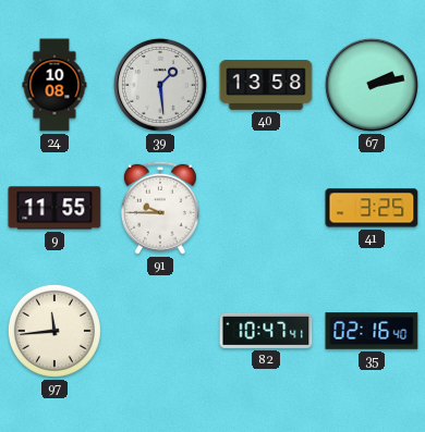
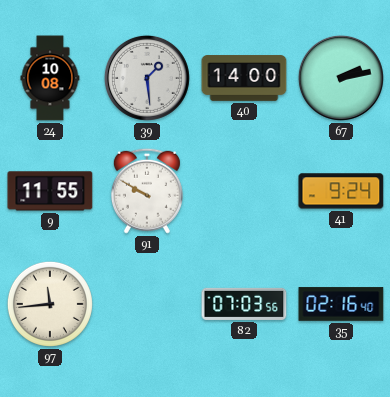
40: 13:58 -> 14:00
91: 9:45 -> 9:50
41: 3:25 -> 9:24
82: 10:47 -> 07:03
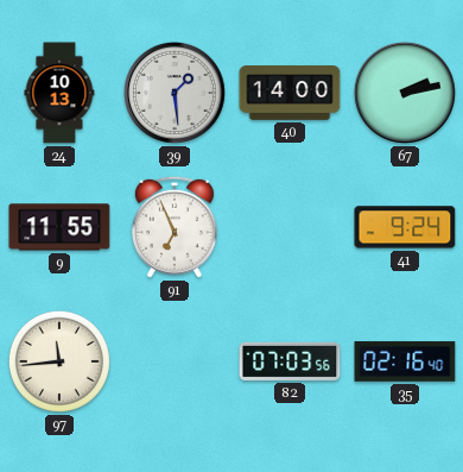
24: 10:08 -> 10:13
91: 9:50 -> 6:56
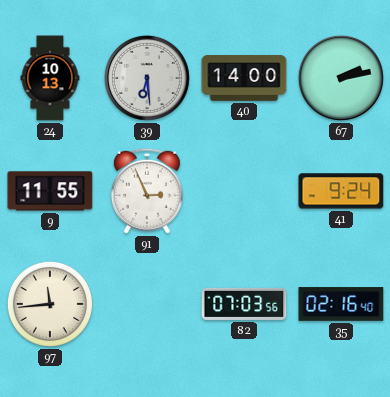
39: 1:29 -> 6:29
91: 6:56 -> 2:56
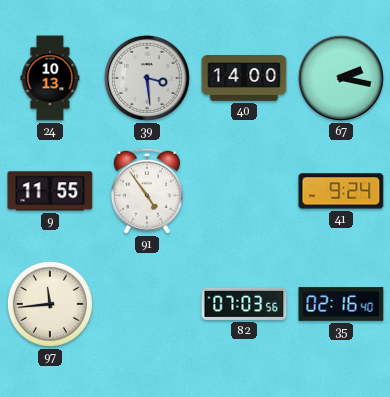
39: 6:29 -> 3:29
67: 2:13 -> 2:17
91: 2:56 -> 4:54
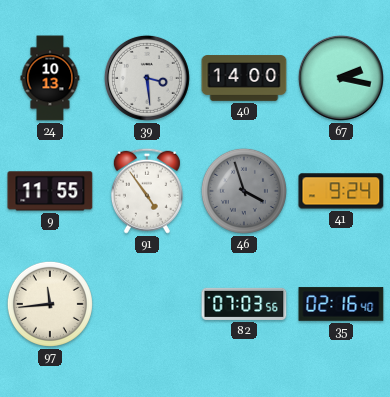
46: none -> 3:57
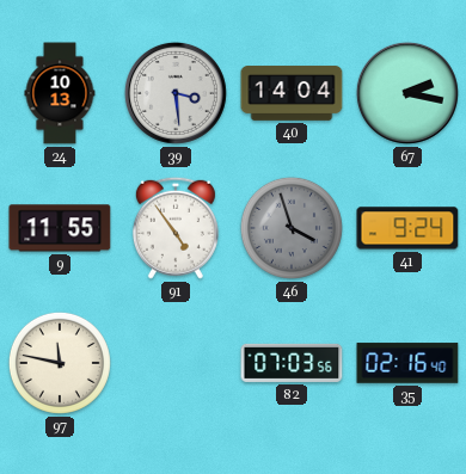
40: 14:00 -> 14:04
97: 11:44 -> 11:47
